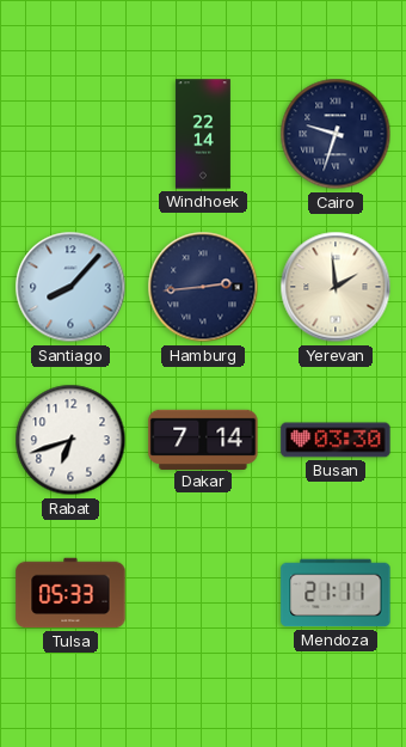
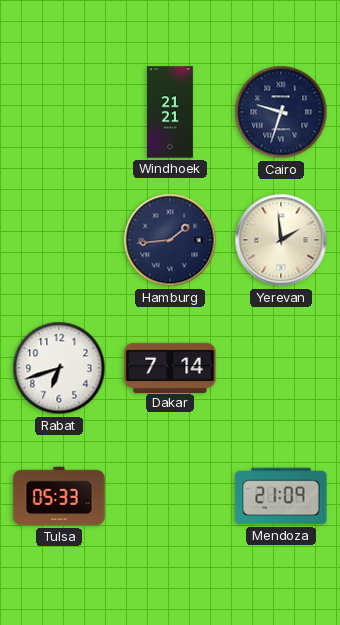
Windhoek: 22:14 -> 21:21
Santiago: 8:07 -> none
Hamburg: 2:44 -> 1:44
Busan: 03:30 -> none
Mendoza: 21:11 -> 21:09
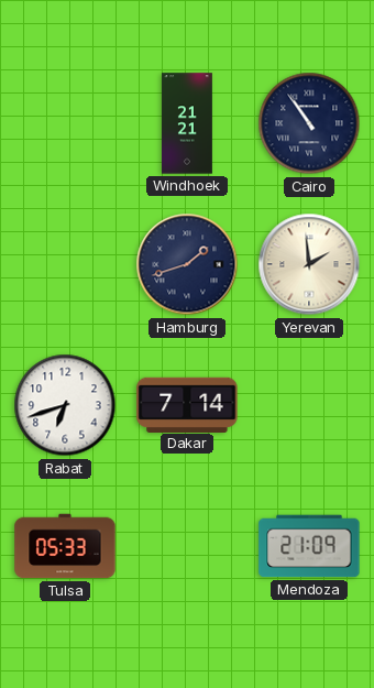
Cairo: 9:33 -> 10:54
Hamburg: 1:44 -> 1:42
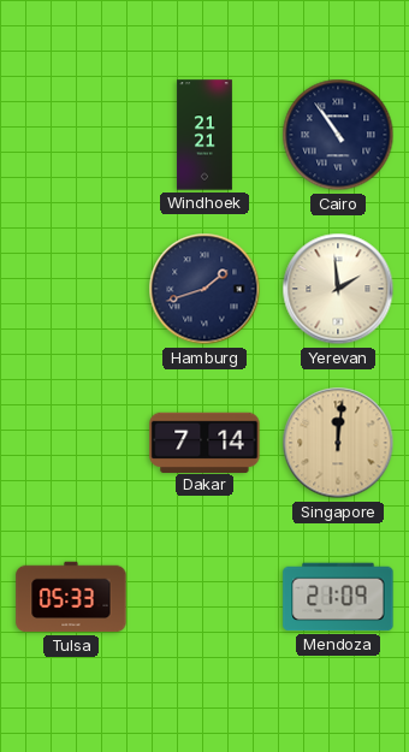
Rabat: 6:42 -> none
Singapore: none -> 12:01
